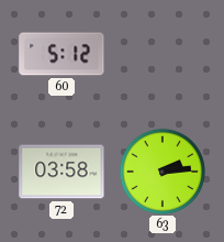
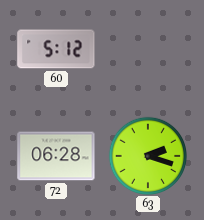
72: 03:58 -> 06:28
63: 2:14 -> 2:18
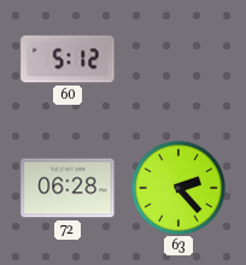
63: 2:18 -> 2:23
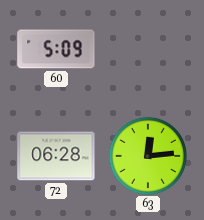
60: 5:12 -> 5:09
63: 2:23 -> 12:14
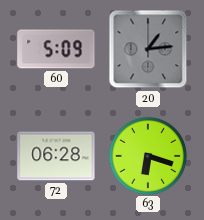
20: none -> 1:14
63: 12:14 -> 6:18
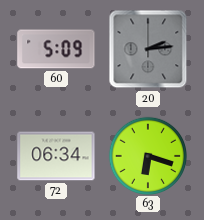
20: 1:14 -> 2:14
72: 06:28 -> 06:34
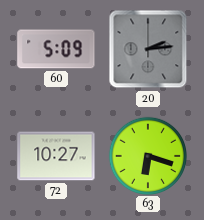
72: 06:34 -> 10:27
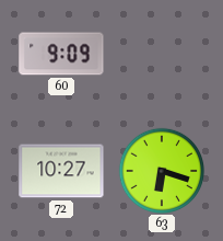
60: 5:09 -> 9:09
20: 2:14 -> none
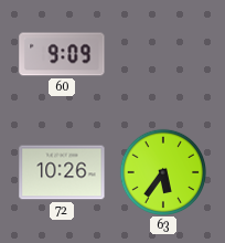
72: 10:27 -> 10:26
63: 6:18 -> 5:36
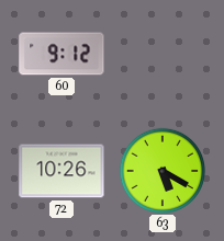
60: 9:09 -> 9:12
63: 5:36 -> 5:20
